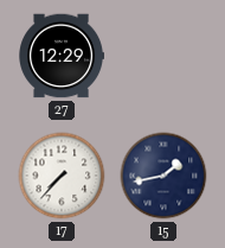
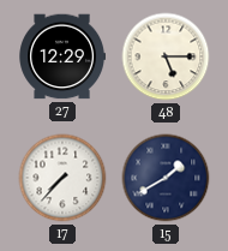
48: none -> 5:15
15: 1:43 -> 1:40
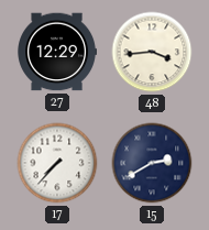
48: 5:15 -> 3:44
15: 1:40 -> 2:40
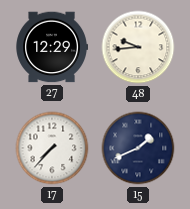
48: 3:44 -> 9:44
15: 2:40 -> 1:41
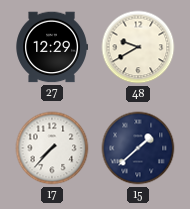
48: 9:44 -> 9:40
15: 1:41 -> 1:38
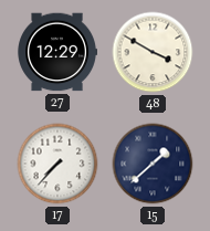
48: 9:40 -> 3:50
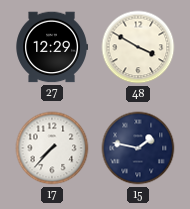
15: 1:38 -> 1:47
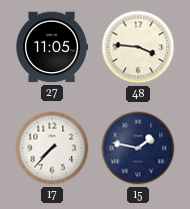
27: 12:29 -> 11:05
48: 3:50 -> 3:46
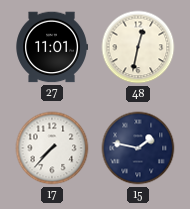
27: 11:05 -> 11:01
48: 3:46 -> 12:32
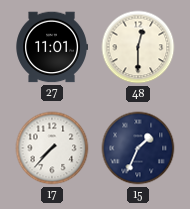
48: 12:32 -> 12:30
15: 1:47 -> 1:34
